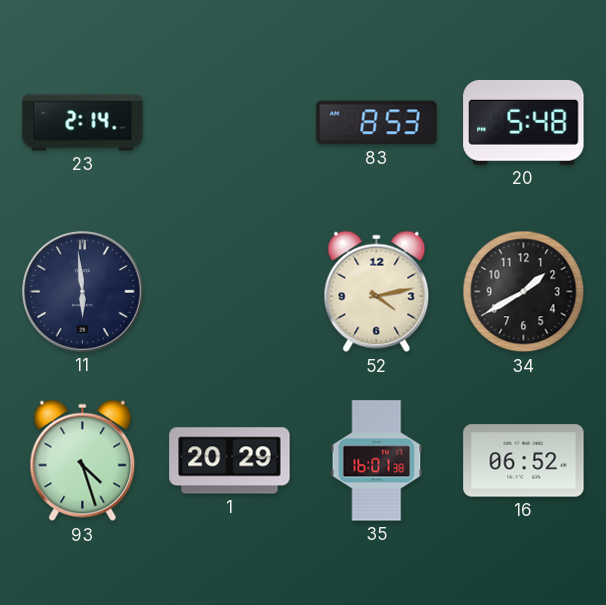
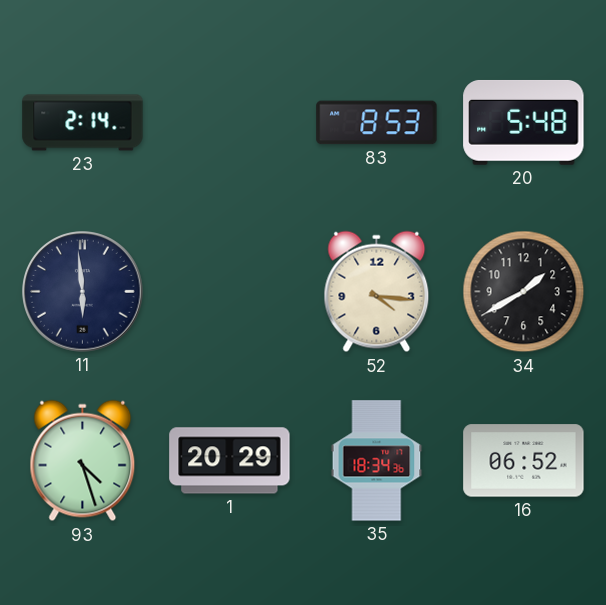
52: 4:13 -> 4:16
35: 16:01 -> 18:34
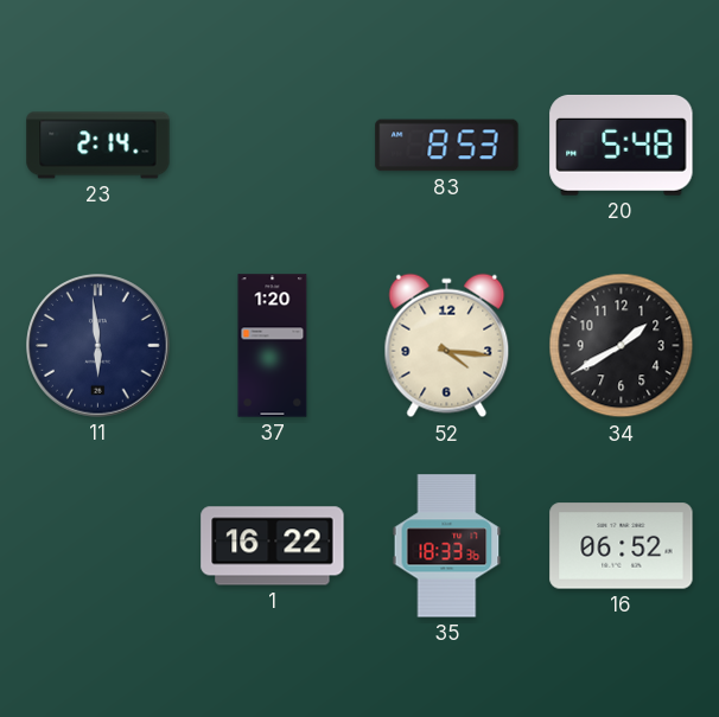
37: none -> 1:20
93: 4:27 -> none
1: 20:29 -> 16:22
35: 18:34 -> 18:33
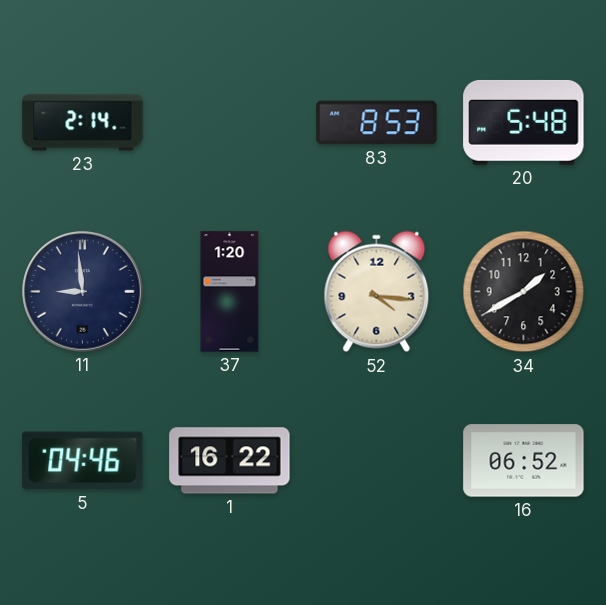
11: 5:59 -> 8:59
5: none -> 04:46
35: 18:33 -> none
